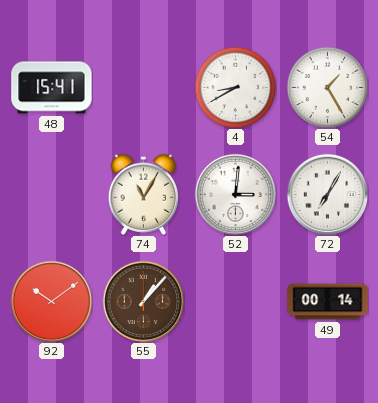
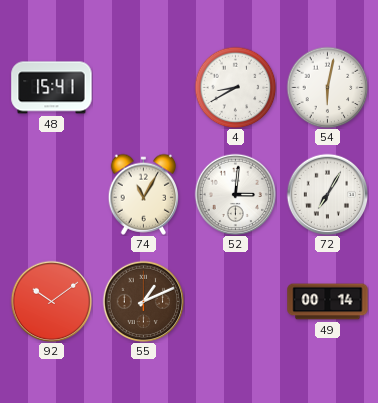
54: 1:25 -> 6:02
55: 1:07 -> 1:11
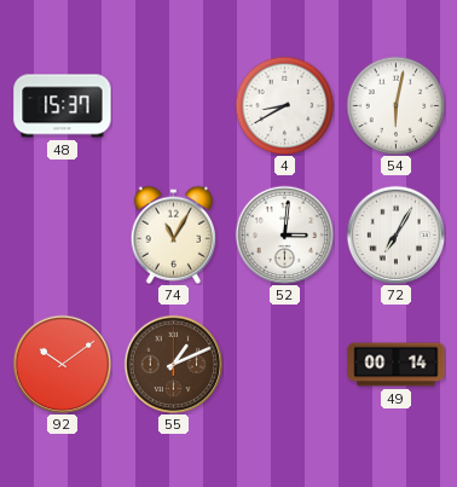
48: 15:41 -> 15:37
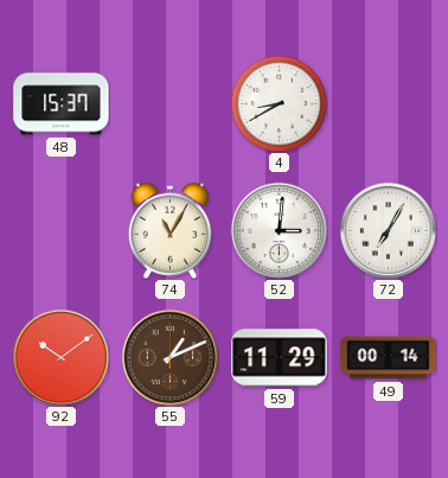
54: 6:02 -> none
59: none -> 11:29
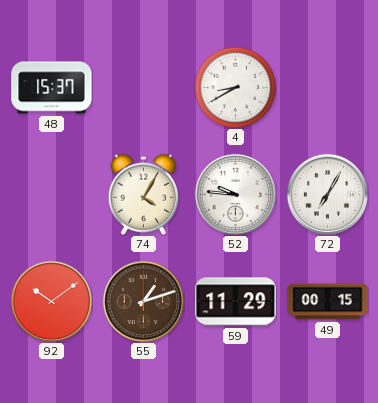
74: 11:05 -> 4:05
52: 3:01 -> 9:46
55: 1:11 -> 1:12
49: 00:14 -> 00:15
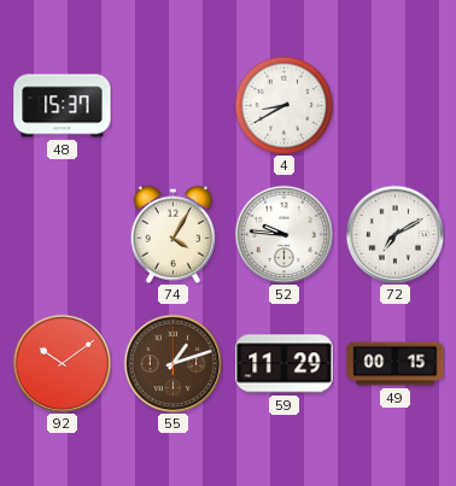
72: 7:05 -> 7:10
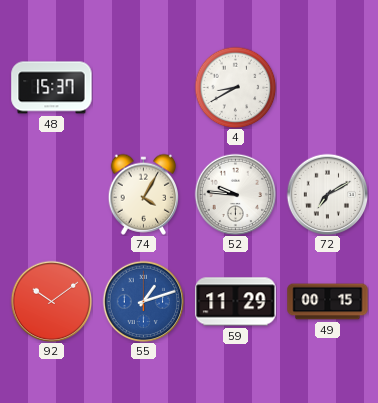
55 dial: brown -> blue
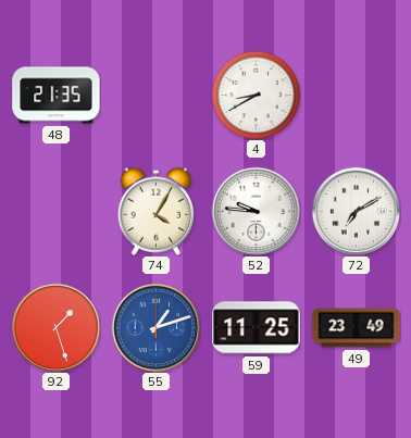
48: 15:37 -> 21:35
92: 10:09 -> 1:27
59: 11:29 -> 11:25
49: 00:15 -> 23:49
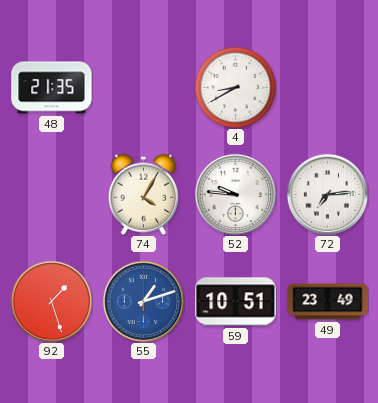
72: 7:10 -> 7:14
59: 11:25 -> 10:51
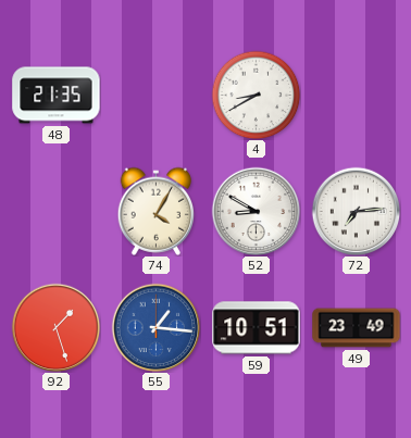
52: 9:46 -> 8:50
55: 1:12 -> 1:16
